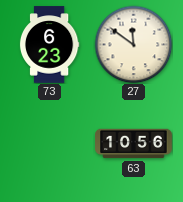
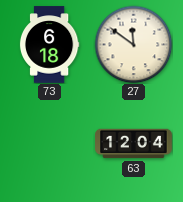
73: 6:23 -> 6:18
63: 10:56 -> 12:04
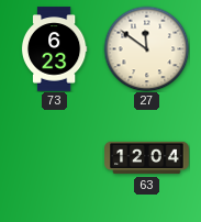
73: 6:18 -> 6:23
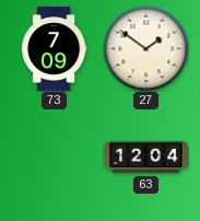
73: 6:23 -> 7:09
27: 11:51 -> 1:51
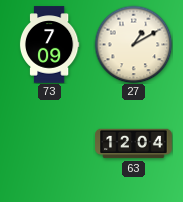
27: 1:51 -> 1:10
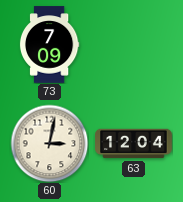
27: 1:10 -> none
60: none -> 3:02
